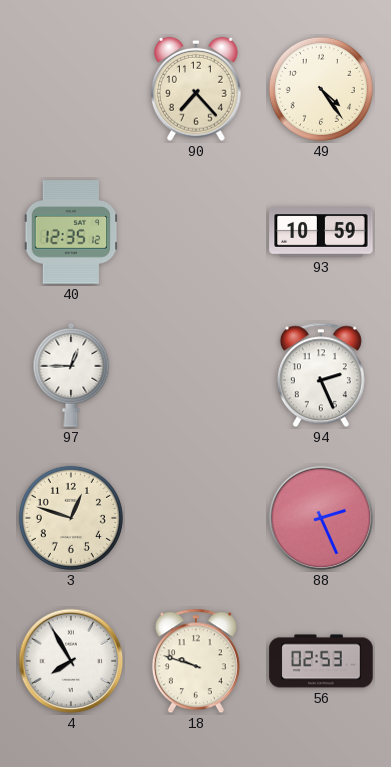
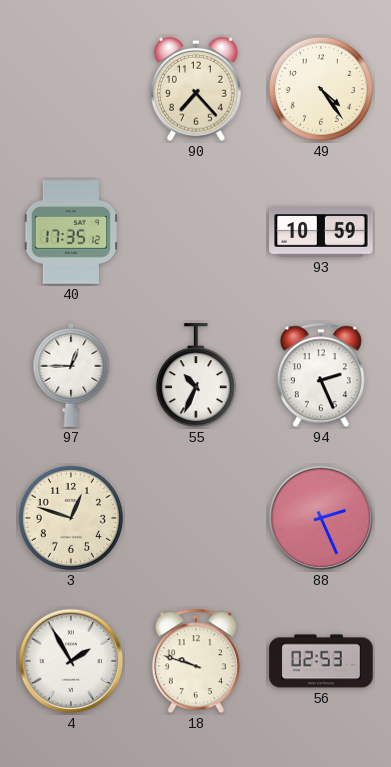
40: 12:35 -> 17:35
55: none -> 10:34
4: 7:55 -> 1:55
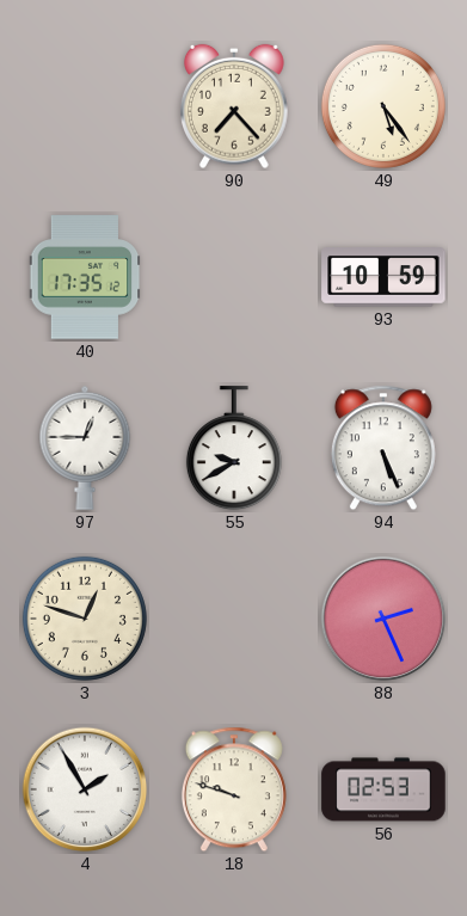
49: 4:24 -> 5:24
55: 10:34 -> 9:40
94: 2:26 -> 5:26
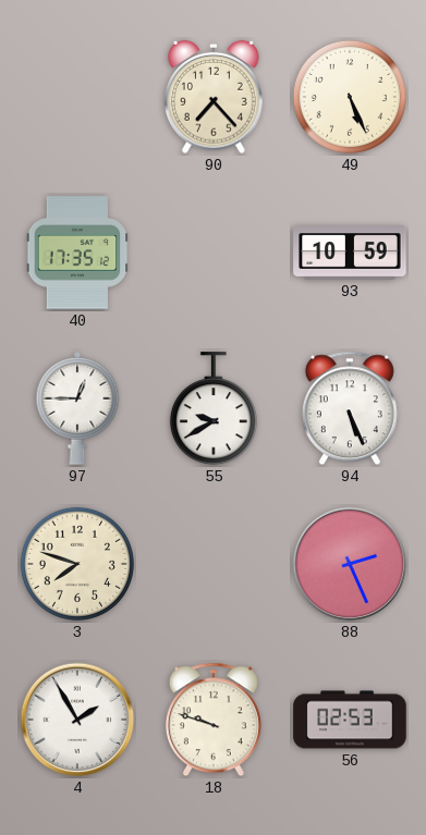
49: 5:24 -> 5:26
3: 12:48 -> 7:48
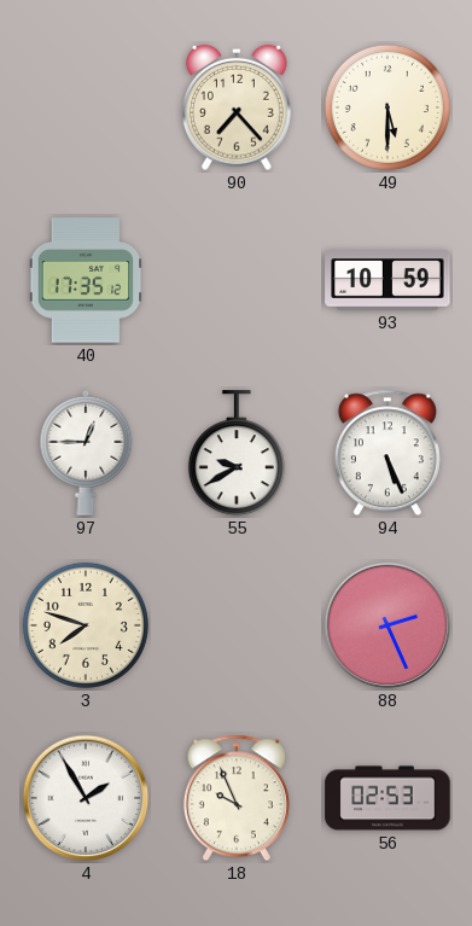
49: 5:26 -> 5:30
18: 9:48 -> 9:56
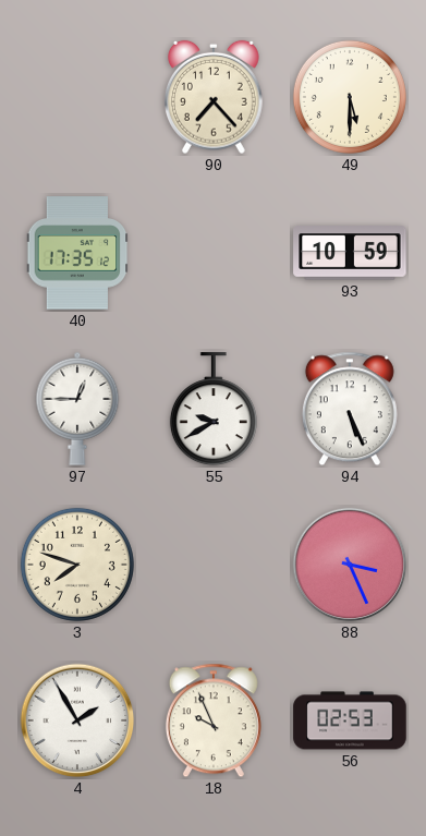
88: 2:26 -> 3:26
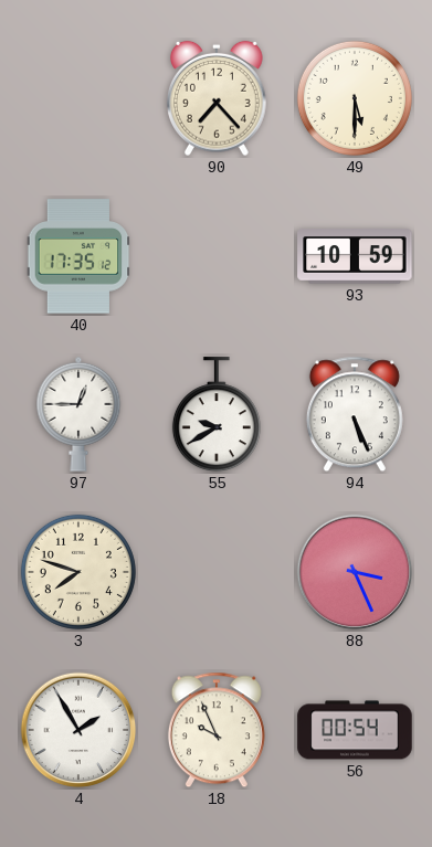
56: 02:53 -> 00:54
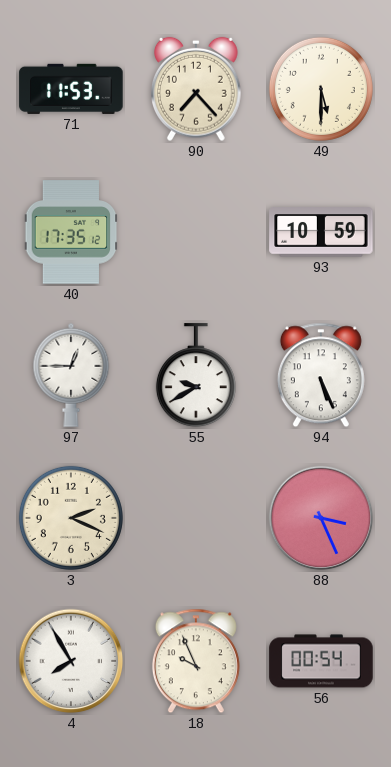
71: none -> 11:53
3: 7:48 -> 2:19
4: 1:55 -> 7:55
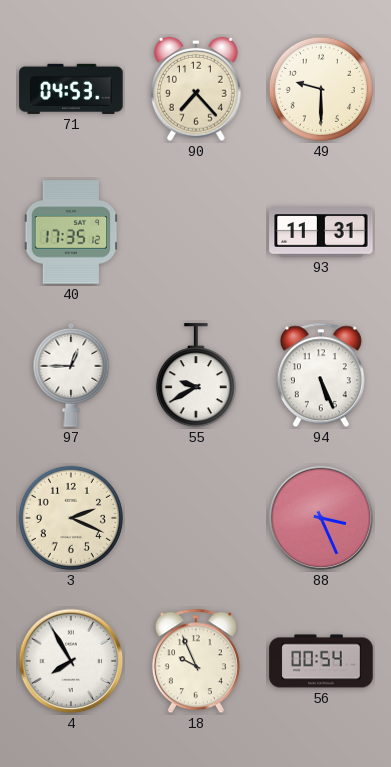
71: 11:53 -> 04:53
49: 5:30 -> 9:30
93: 10:59 -> 11:31
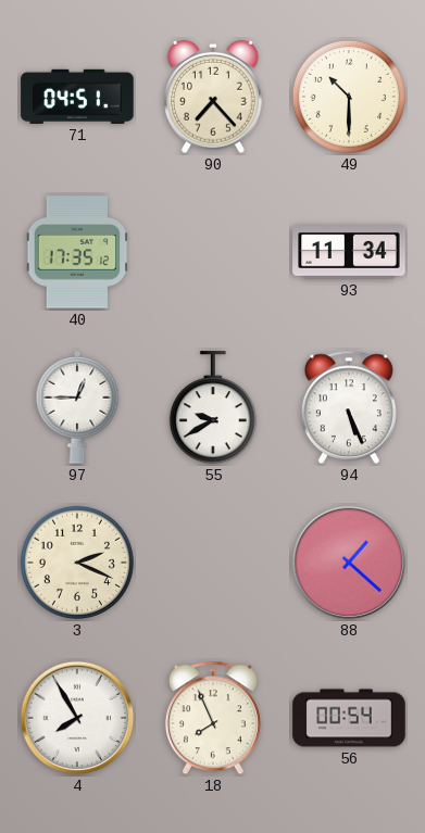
71: 04:53 -> 04:51
49: 9:30 -> 10:30
93: 11:31 -> 11:34
88: 3:26 -> 1:22
18: 9:56 -> 7:56
